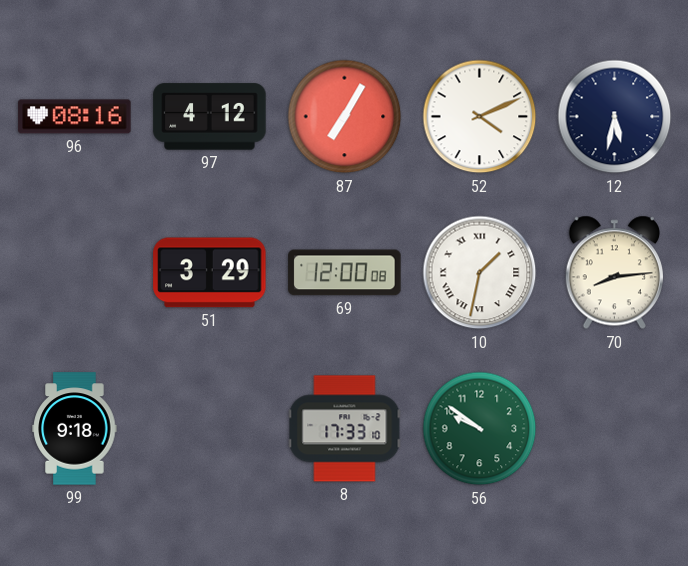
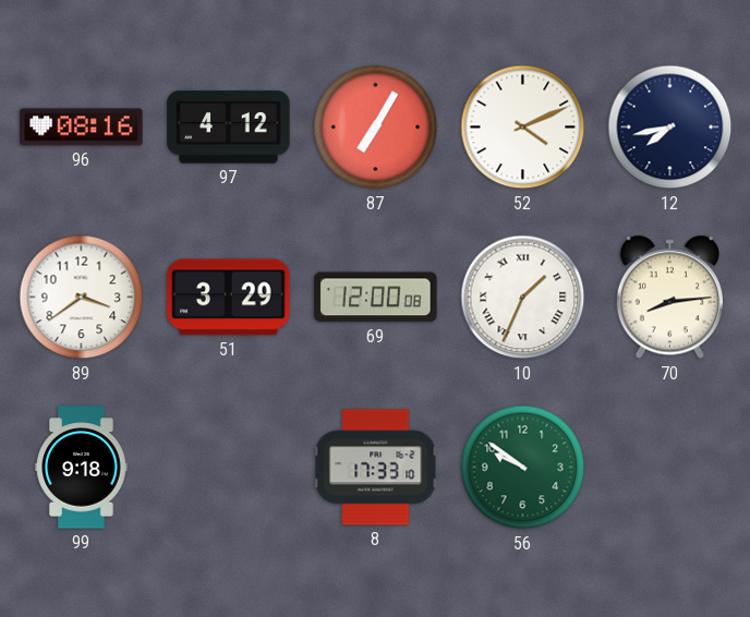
12: 5:32 -> 7:43
89: none -> 3:39
10: 1:32 -> 1:34
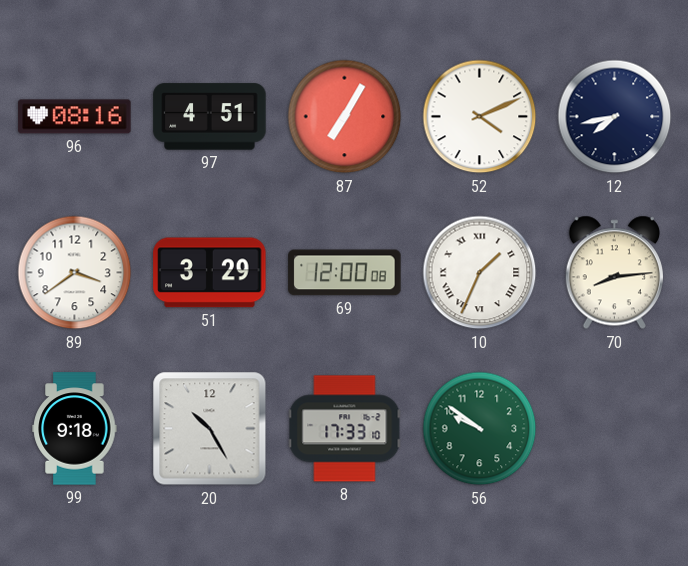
97: 4:12 -> 4:51
20: none -> 10:25
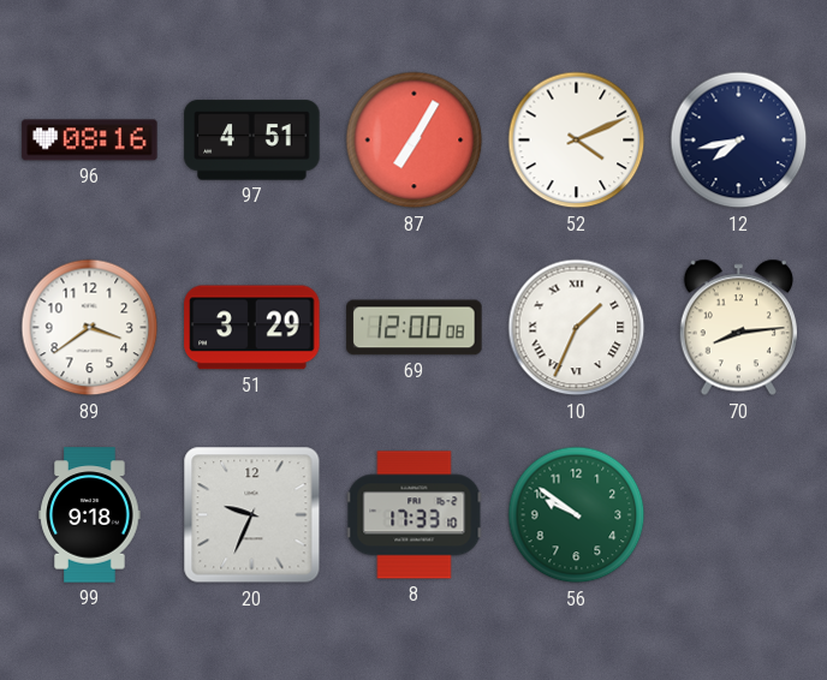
20: 10:25 -> 9:34
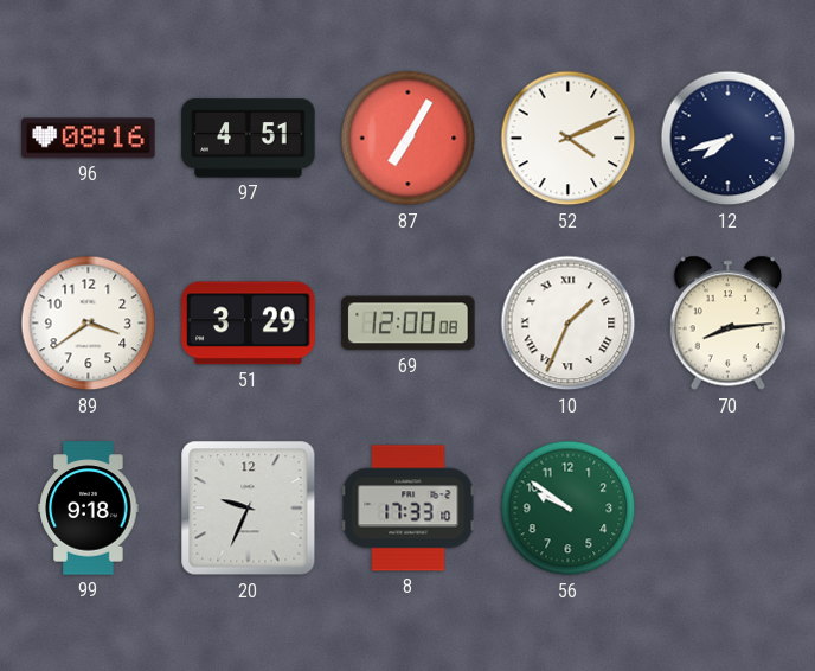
12: 7:43 -> 7:42
